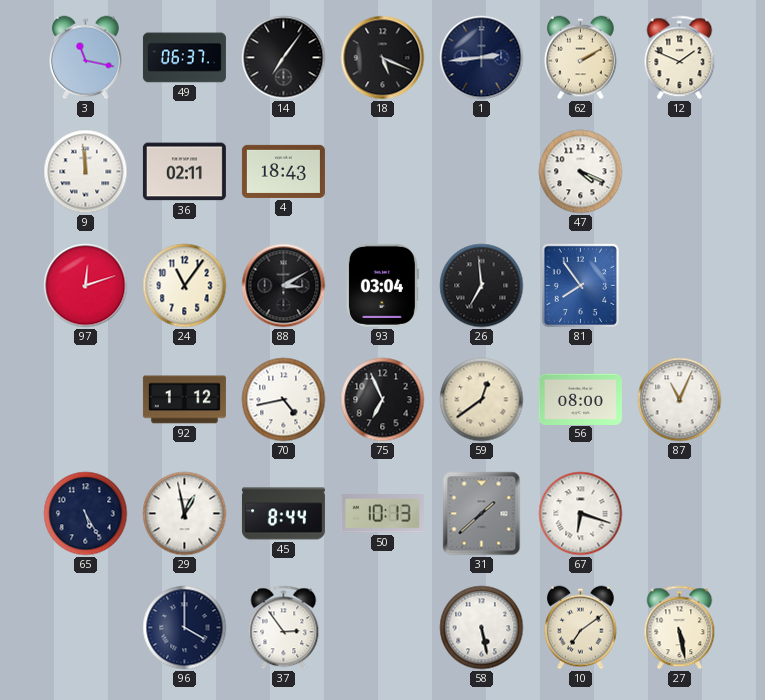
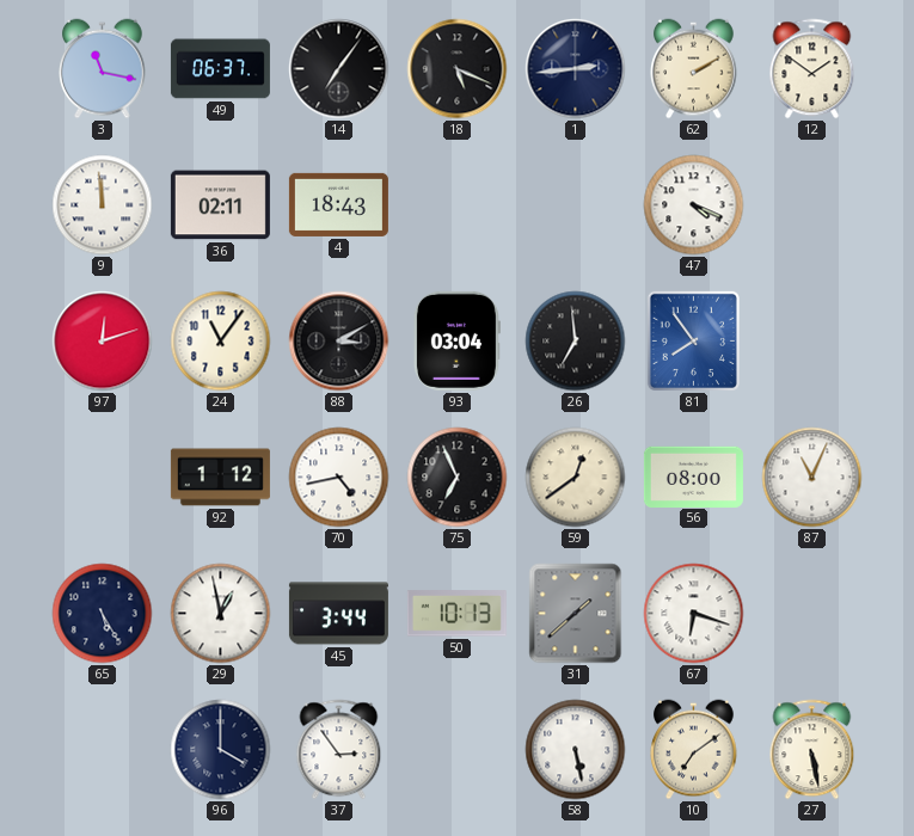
12: 1:49 -> 1:51
45: 8:44 -> 3:44
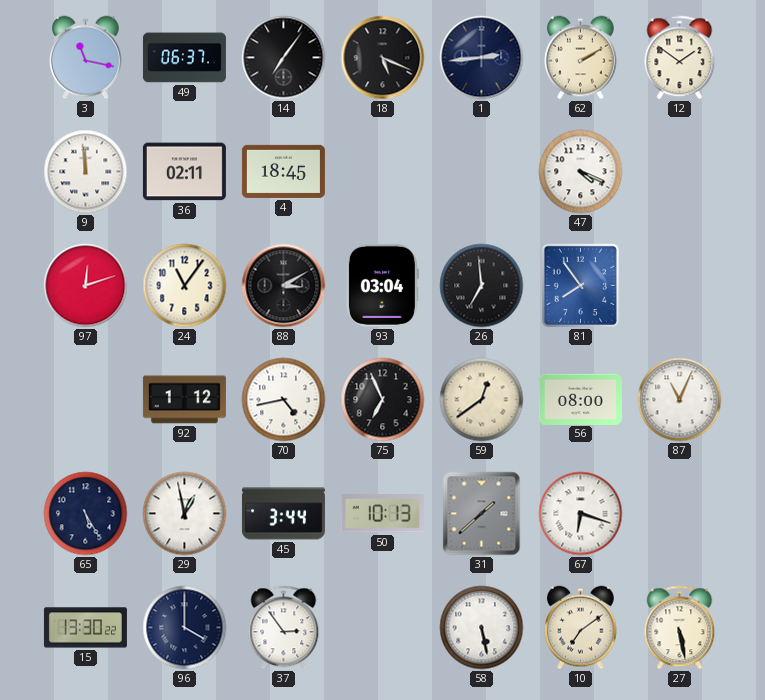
4: 18:43 -> 18:45
15: none -> 13:30
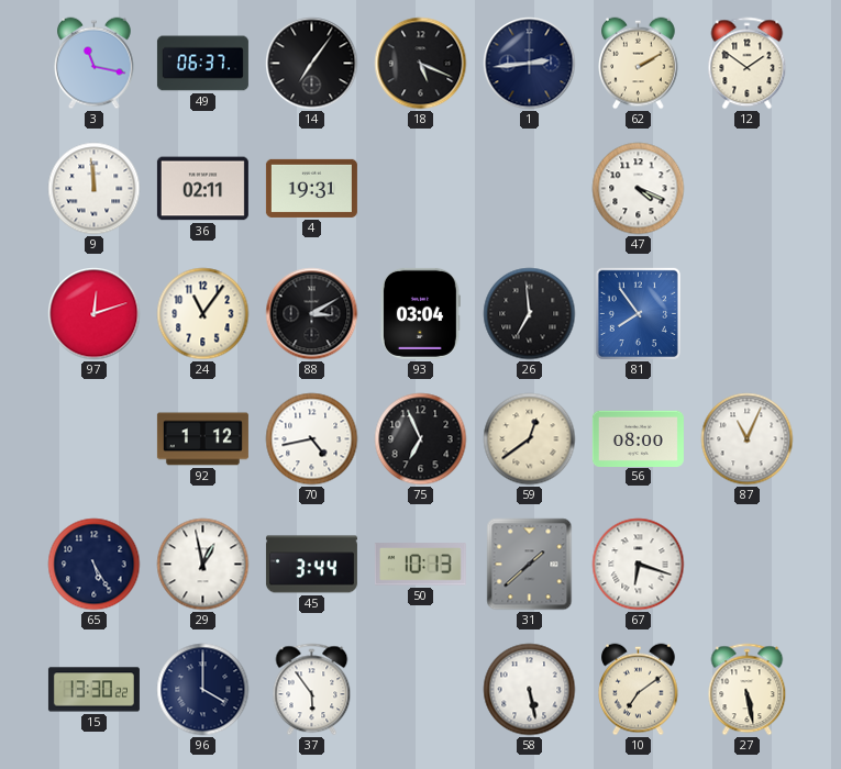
4: 18:45 -> 19:31
37: 2:54 -> 5:54
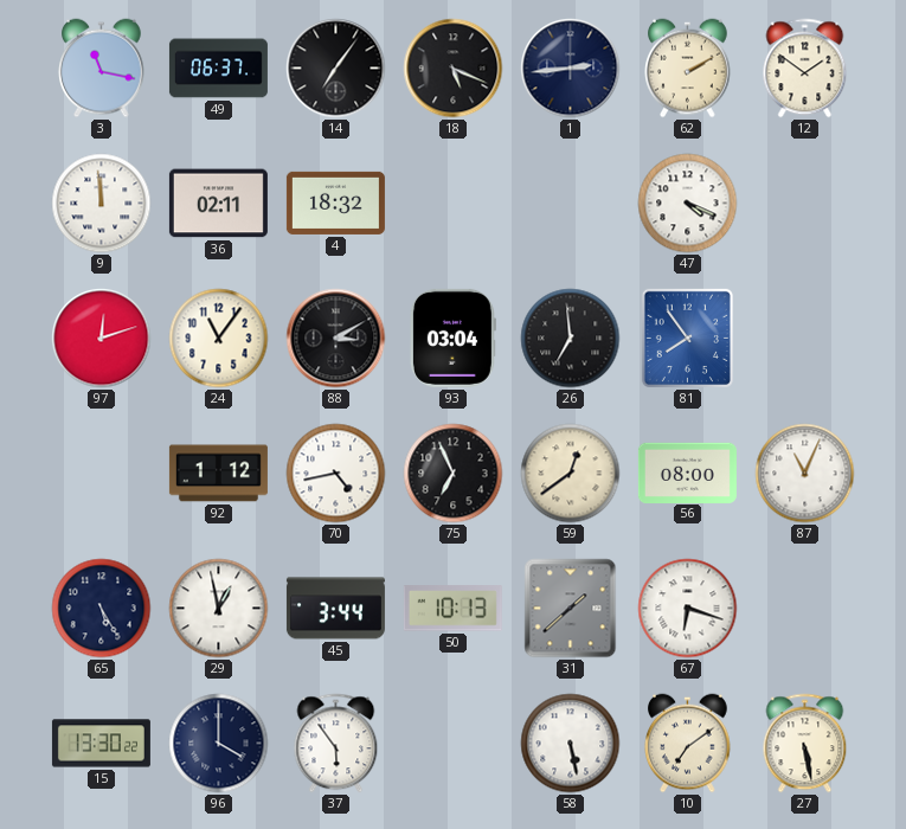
4: 19:31 -> 18:32
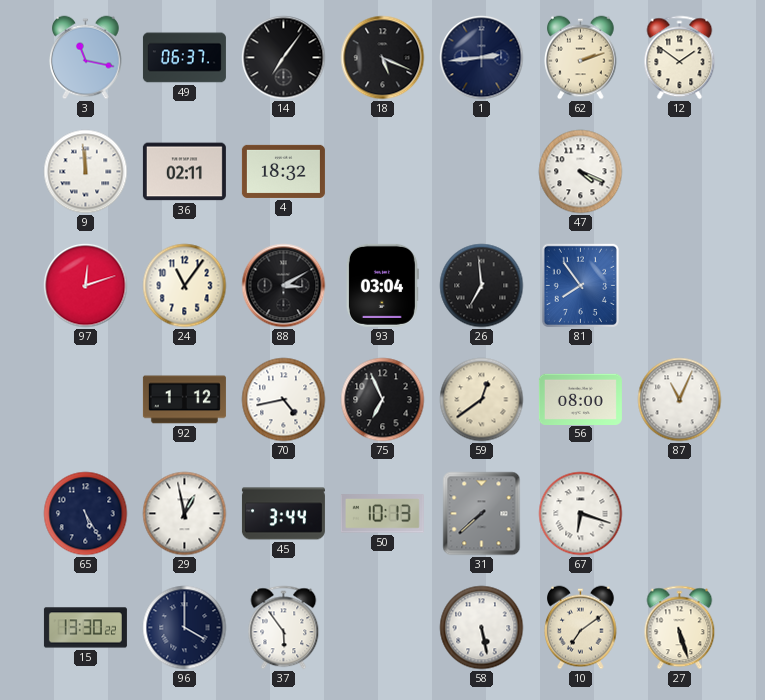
62: 2:10 -> 2:12
31: 1:38 -> 7:38
27: 5:28 -> 5:27
